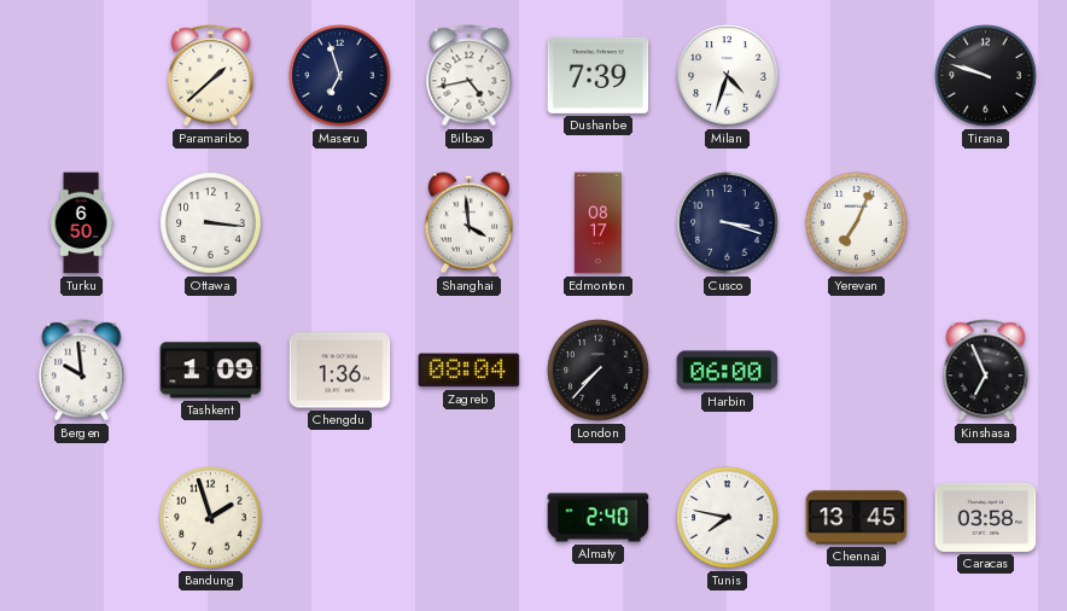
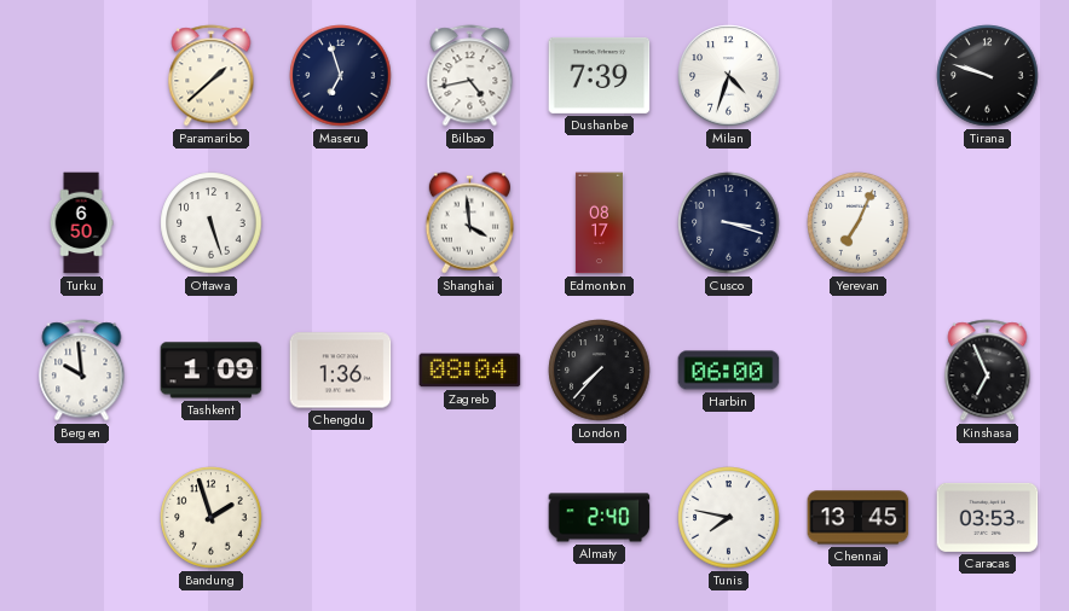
Ottawa: 3:16 -> 5:27
Caracas: 03:58 -> 03:53
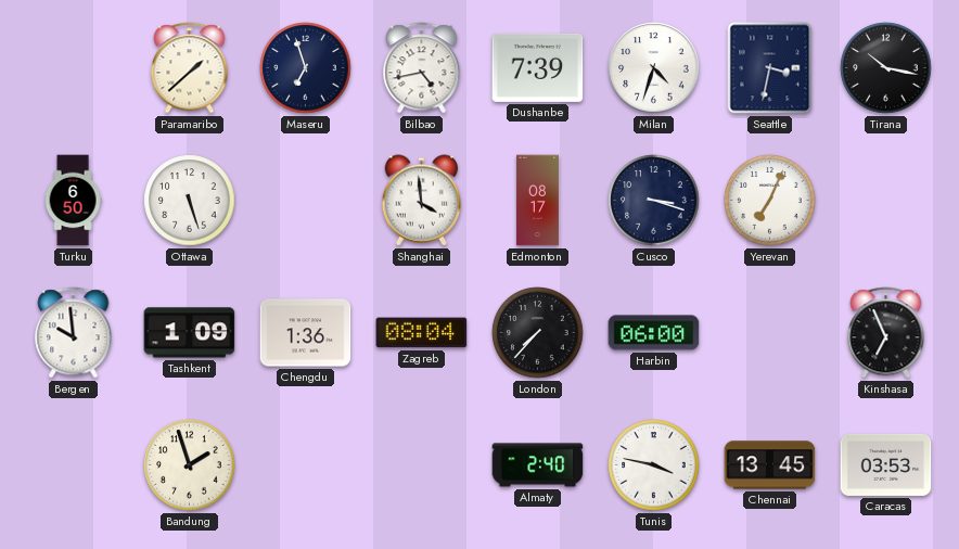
Seattle: none -> 3:32
Tirana: 9:48 -> 10:17
Tunis: 7:47 -> 3:47
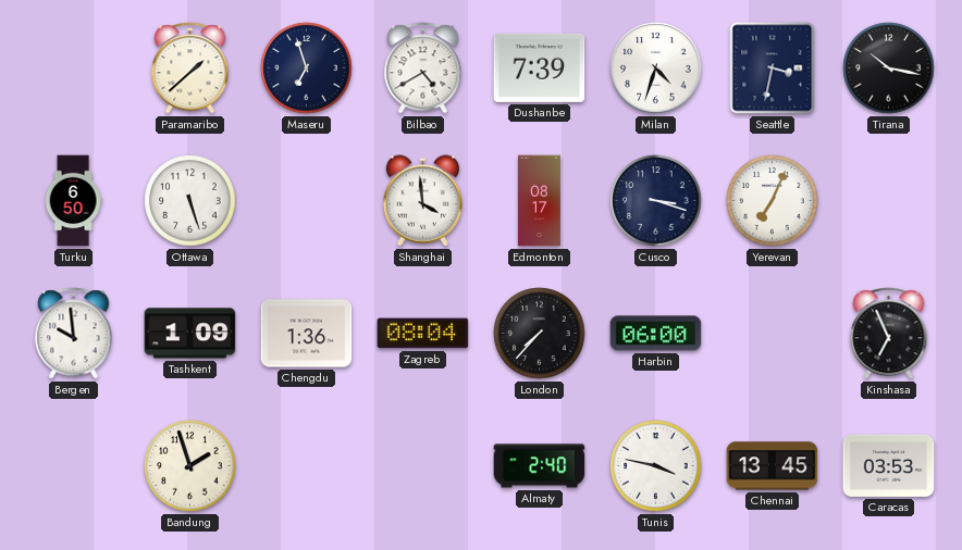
Bilbao: 4:43 -> 4:40
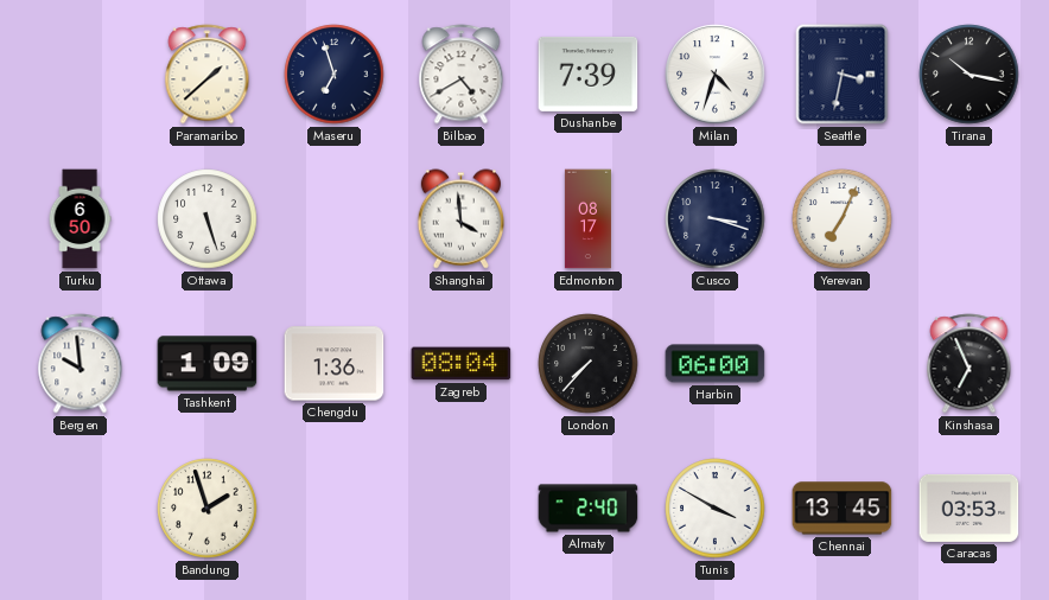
Tunis: 3:47 -> 3:50
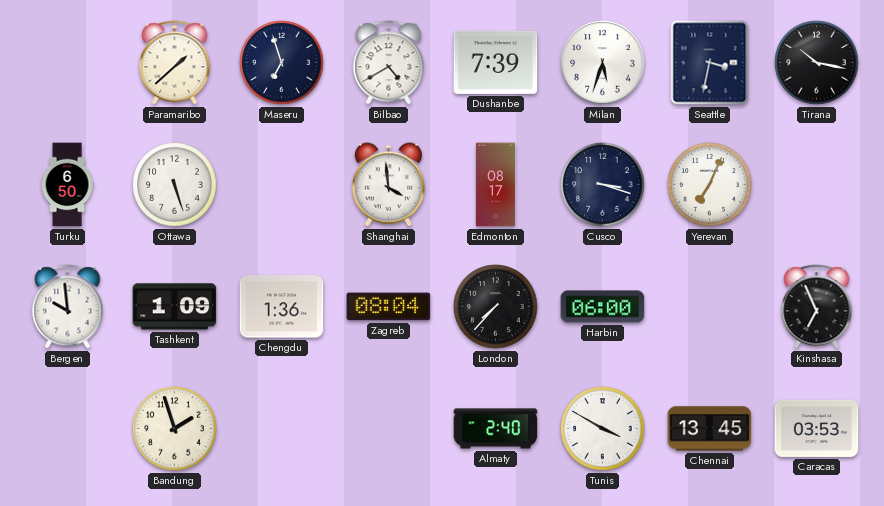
Milan: 4:33 -> 5:33
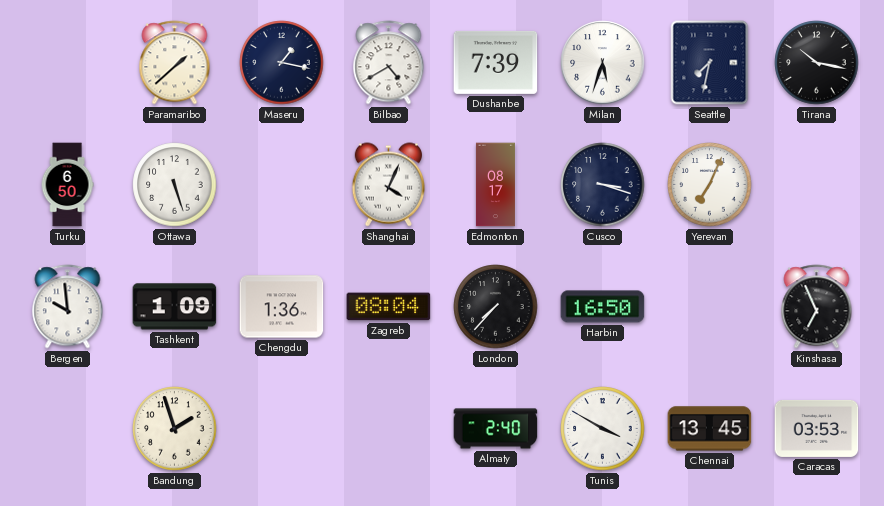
Maseru: 6:57 -> 1:17
Seattle: 3:32 -> 7:32
Shanghai: 3:59 -> 4:04
Harbin: 06:00 -> 16:50
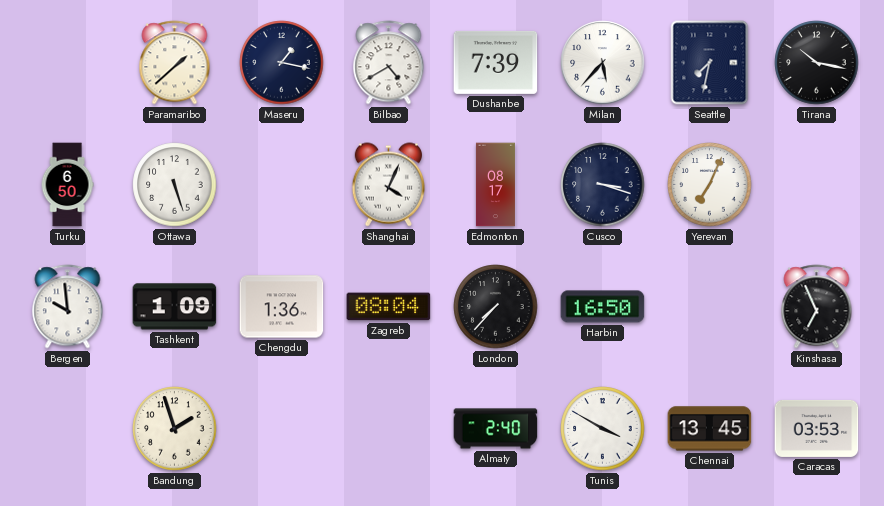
Milan: 5:33 -> 5:37
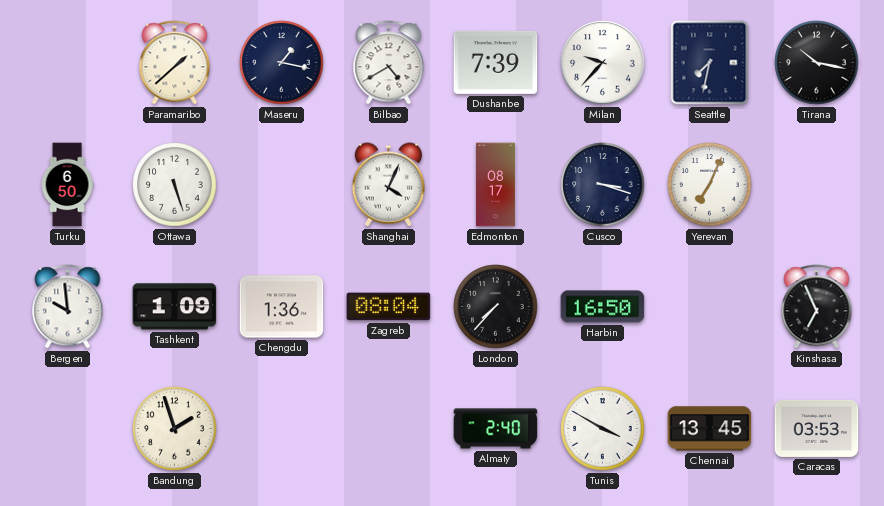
Milan: 5:37 -> 9:37
